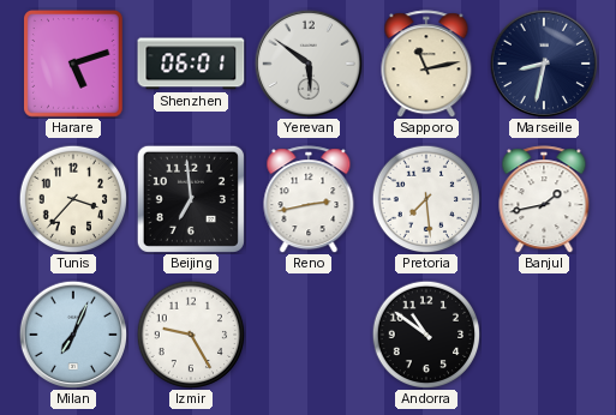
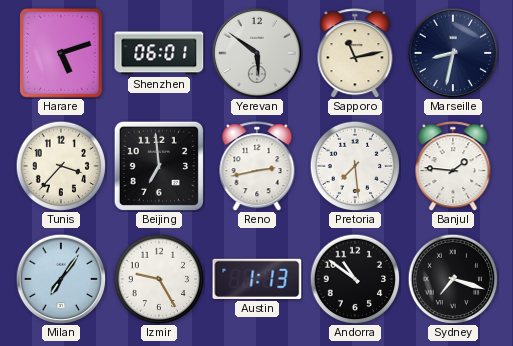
Banjul: 1:43 -> 1:46
Milan: 7:04 -> 7:06
Austin: none -> 1:13
Sydney: none -> 7:18
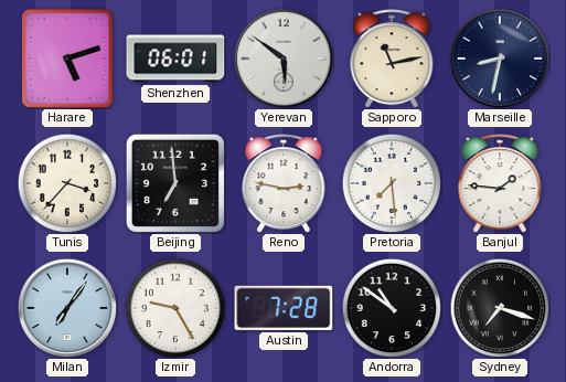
Reno: 2:43 -> 2:47
Austin: 1:13 -> 7:28
